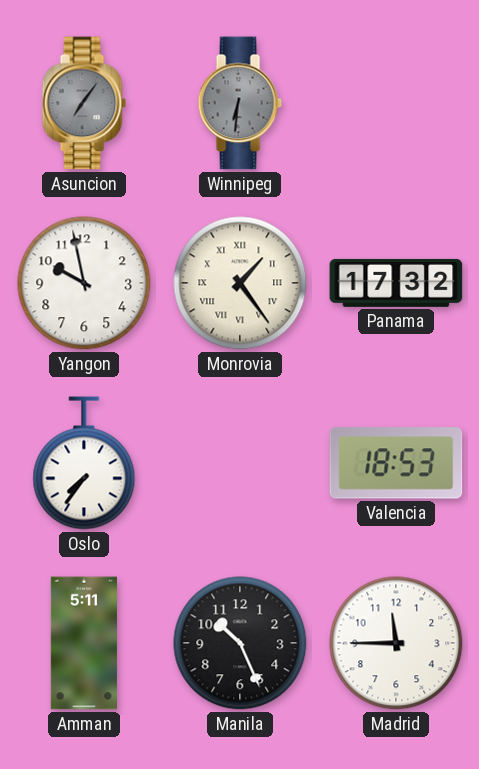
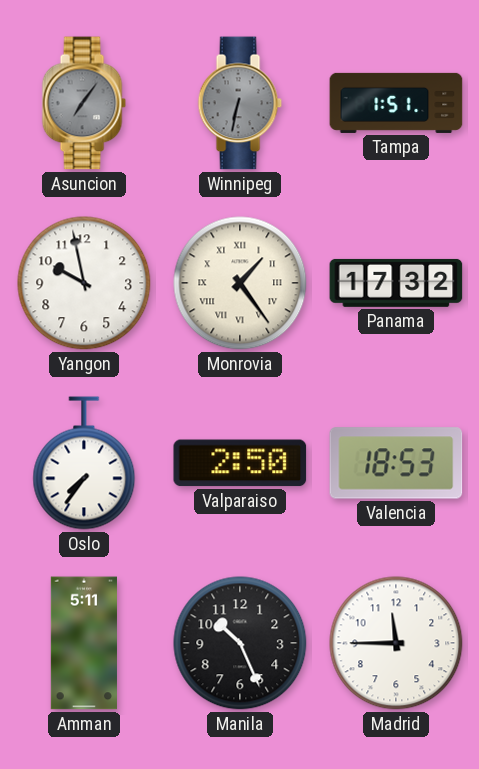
Winnipeg: 6:31 -> 6:32
Tampa: none -> 1:51
Valparaiso: none -> 2:50
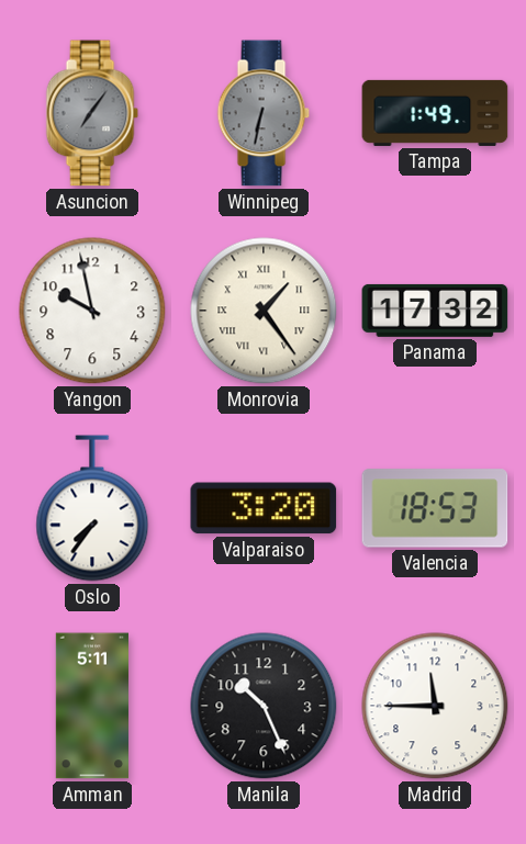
Tampa: 1:51 -> 1:49
Valparaiso: 2:50 -> 3:20
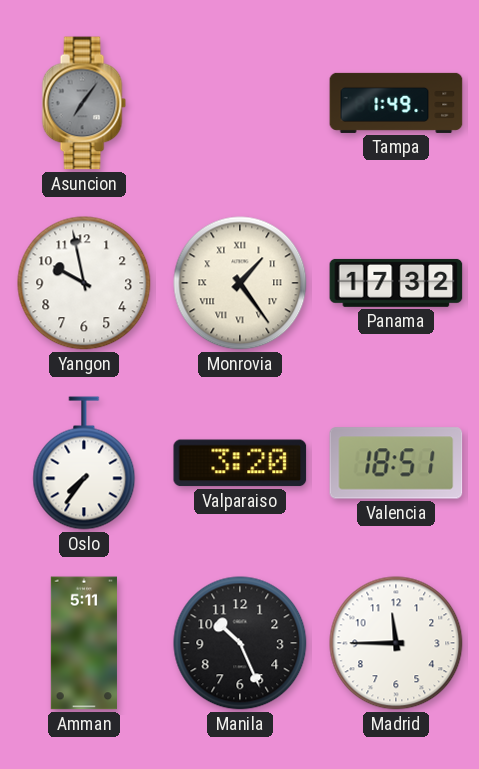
Winnipeg: 6:32 -> none
Valencia: 18:53 -> 18:51
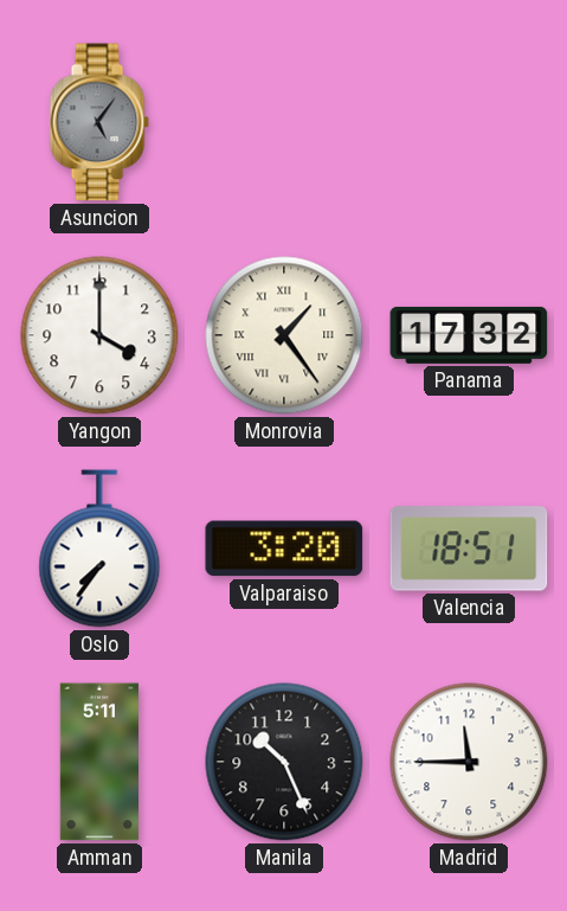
Asuncion: 7:06 -> 5:06
Tampa: 1:49 -> none
Yangon: 9:58 -> 4:00
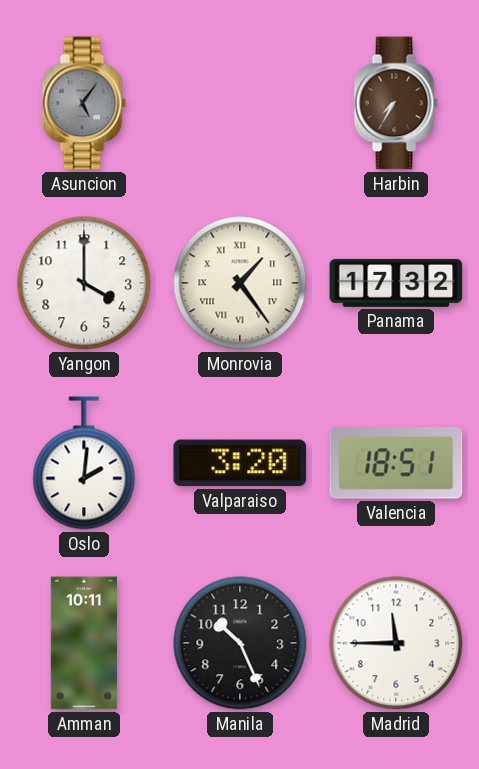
Harbin: none -> 7:35
Oslo: 7:36 -> 2:01
Amman: 5:11 -> 10:11
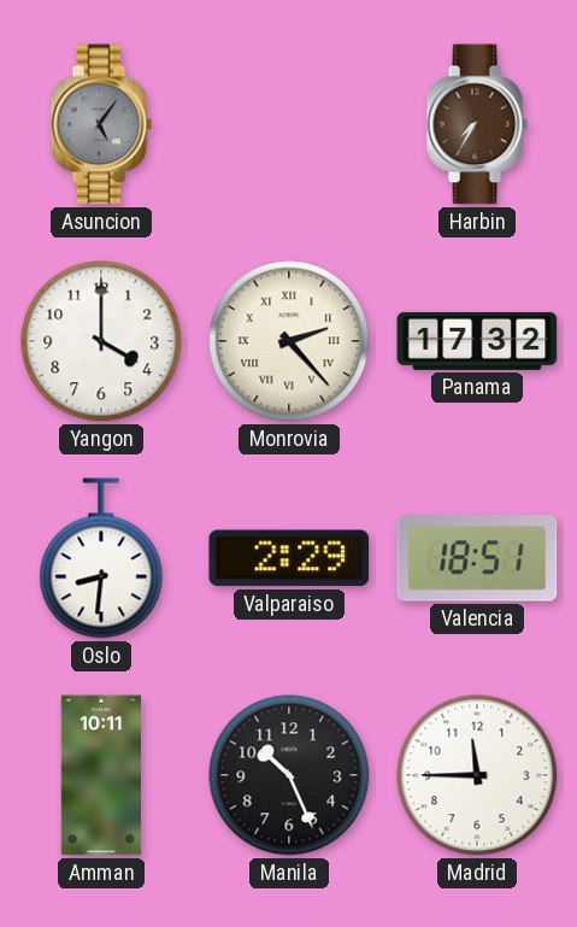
Monrovia: 1:24 -> 2:23
Oslo: 2:01 -> 8:31
Valparaiso: 3:20 -> 2:29
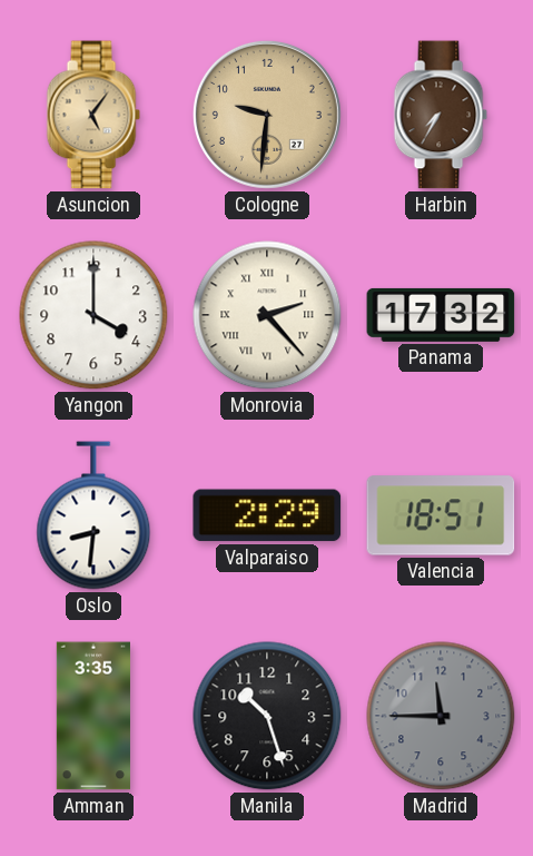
Asuncion dial: grey -> champagne
Cologne: none -> 9:31
Amman: 10:11 -> 3:35
Manila: 10:26 -> 10:27
Madrid dial: white -> grey
